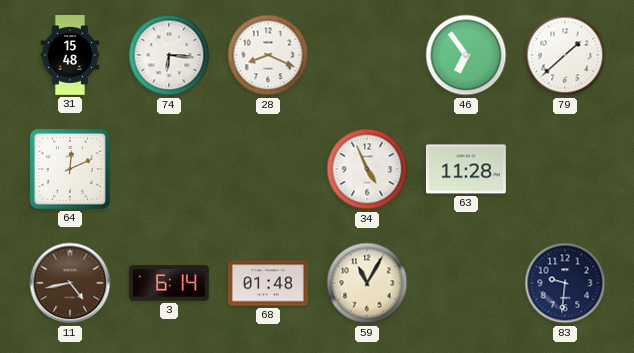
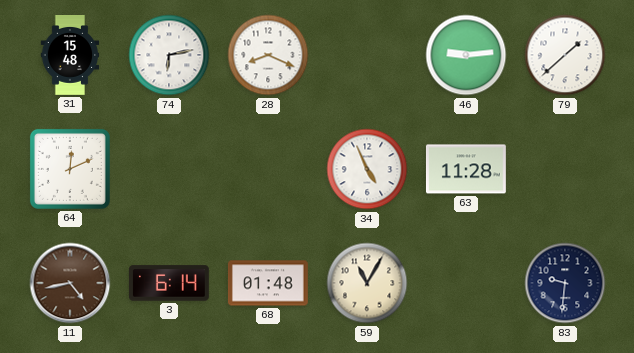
74: 6:16 -> 6:13
46: 6:54 -> 9:14
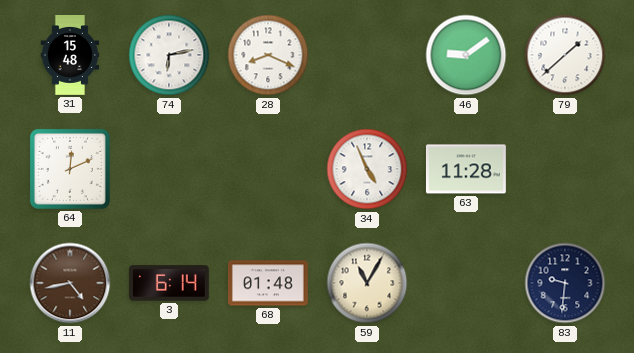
46: 9:14 -> 9:09
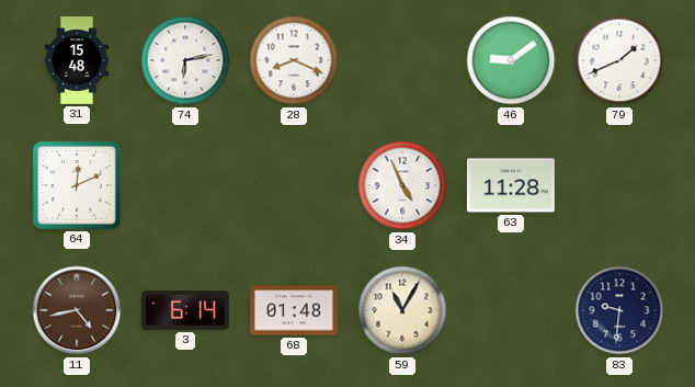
79: 1:38 -> 1:41
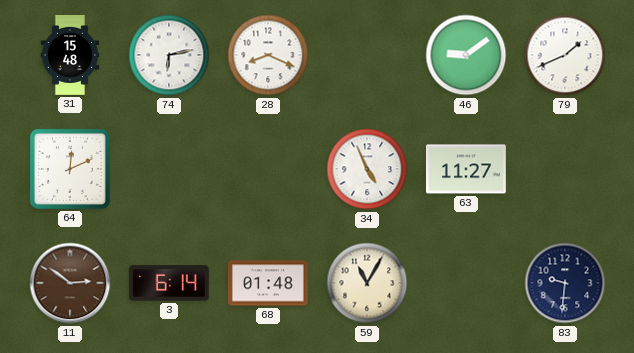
63: 11:28 -> 11:27
11: 4:43 -> 2:51
